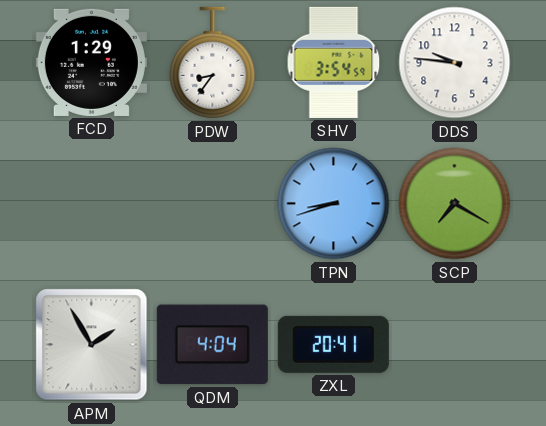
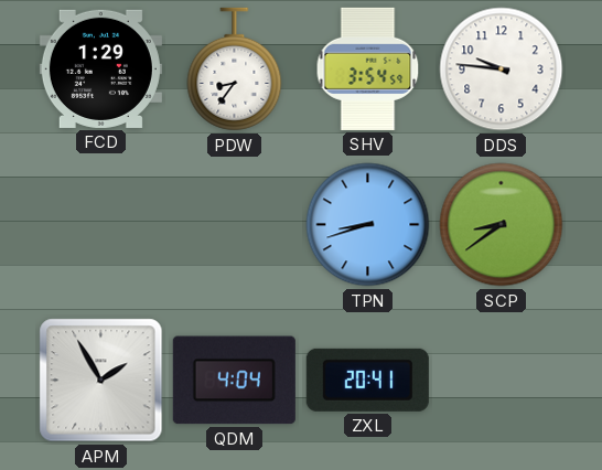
SCP: 7:20 -> 8:39
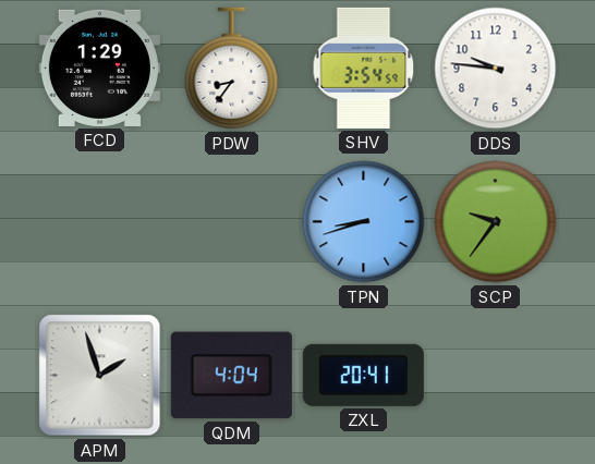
SCP: 8:39 -> 9:36
APM: 1:55 -> 1:57
